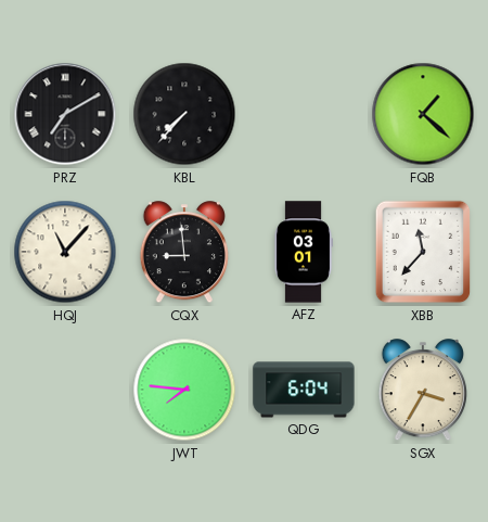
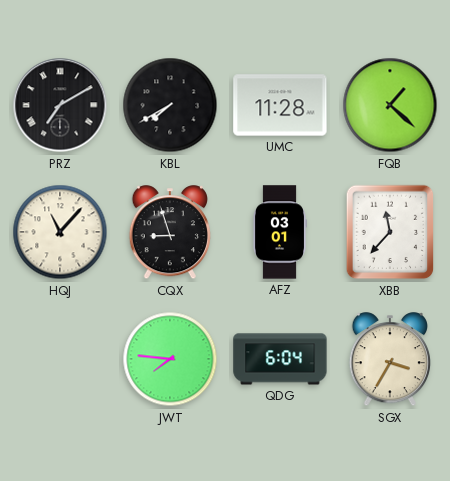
KBL: 7:37 -> 7:40
UMC: none -> 11:28
CQX: 8:59 -> 8:57
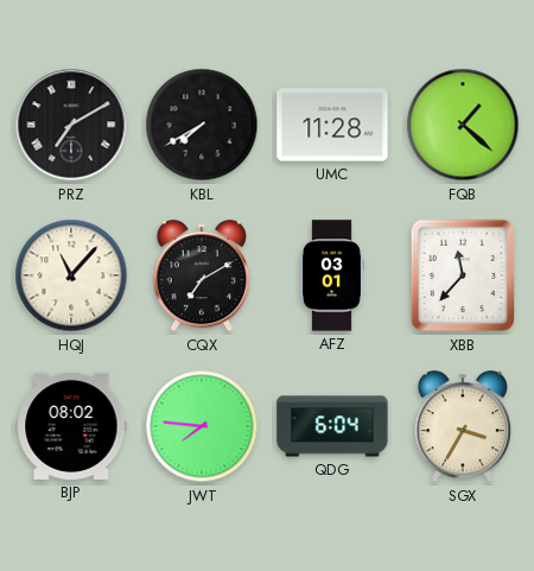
CQX: 8:57 -> 7:10
BJP: none -> 08:02
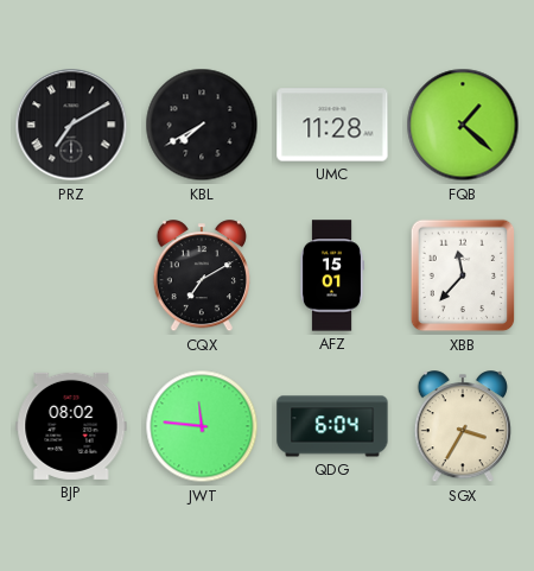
HQJ: 11:07 -> none
AFZ: 03:01 -> 15:01
JWT: 7:46 -> 11:46
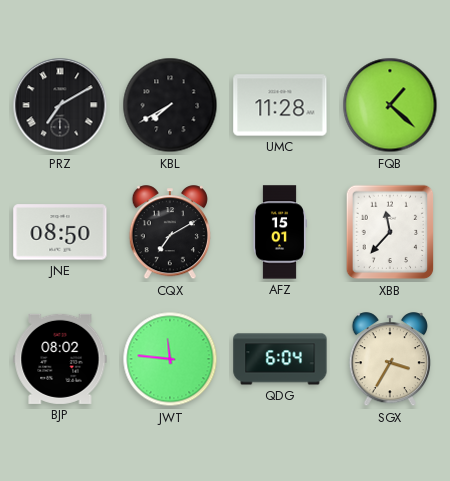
JNE: none -> 08:50
